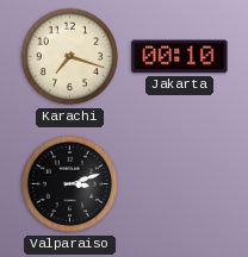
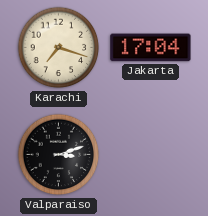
Jakarta: 00:10 -> 17:04
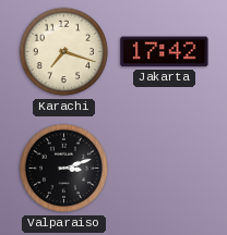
Jakarta: 17:04 -> 17:42
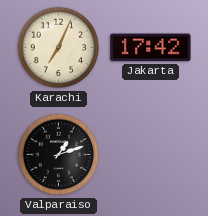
Karachi: 7:18 -> 7:04
Valparaiso: 3:12 -> 1:12
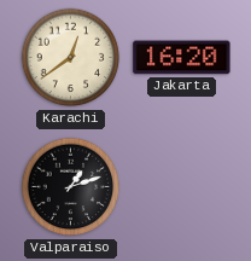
Karachi: 7:04 -> 12:39
Jakarta: 17:42 -> 16:20
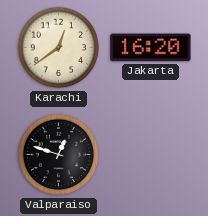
Valparaiso: 1:12 -> 12:48
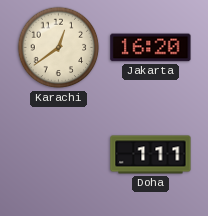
Valparaiso: 12:48 -> none
Doha: none -> 1:11
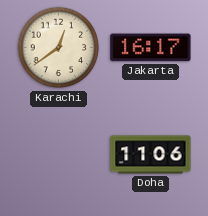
Jakarta: 16:20 -> 16:17
Doha: 1:11 -> 11:06
